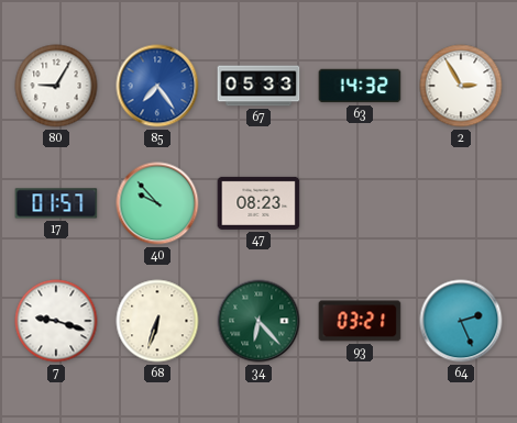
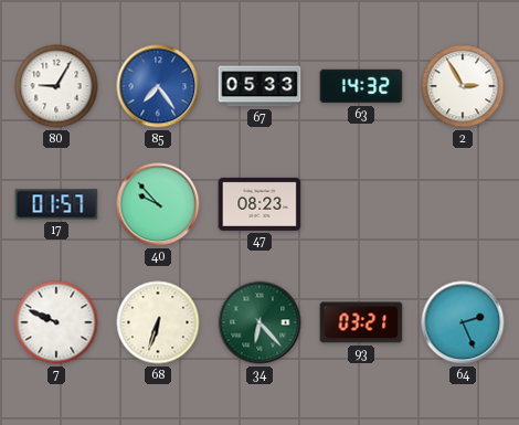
7: 9:18 -> 9:49
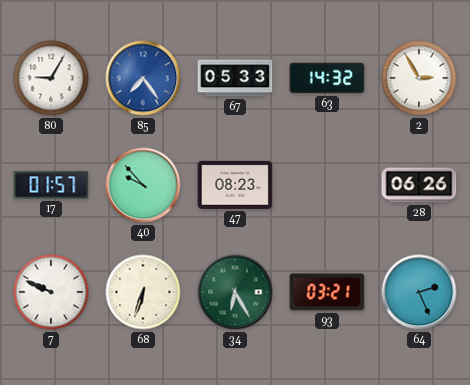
28: none -> 06:26
34: 6:23 -> 6:25
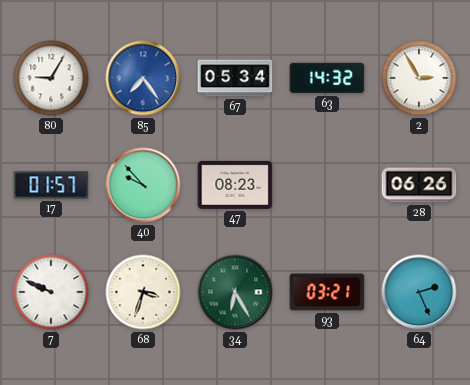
67: 05:33 -> 05:34
68: 6:33 -> 3:33
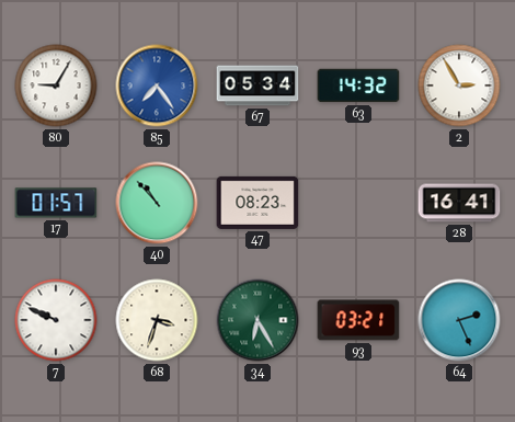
40: 9:53 -> 10:53
28: 06:26 -> 16:41
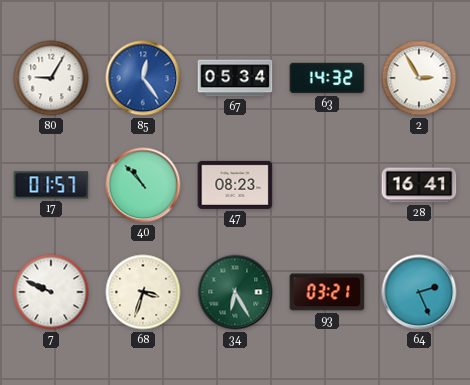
85: 7:24 -> 12:24
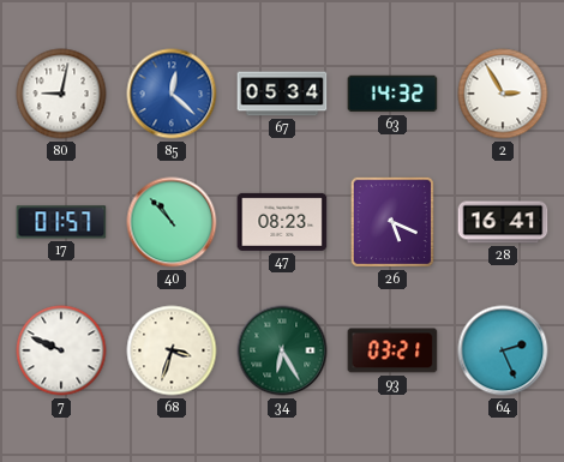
80: 9:05 -> 9:02
85: 12:24 -> 12:22
26: none -> 5:19
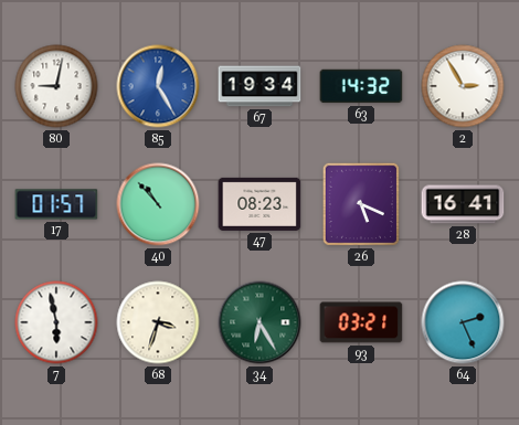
85: 12:22 -> 12:25
67: 05:34 -> 19:34
7: 9:49 -> 5:58
